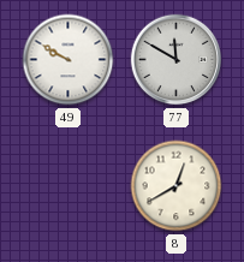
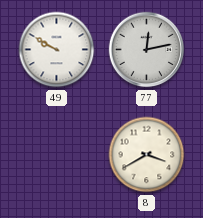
77: 11:50 -> 12:13
8: 12:40 -> 3:40
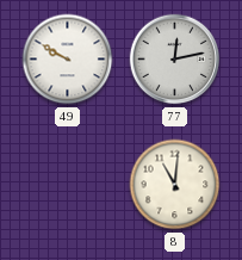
8: 3:40 -> 11:01
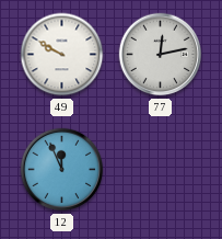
12: none -> 11:56
8: 11:01 -> none
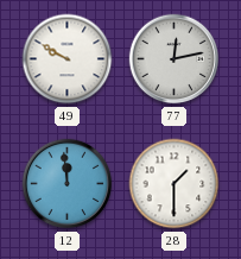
12: 11:56 -> 11:59
28: none -> 1:30
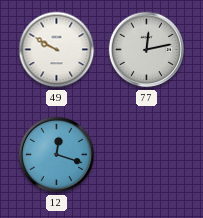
12: 11:59 -> 12:18
28: 1:30 -> none
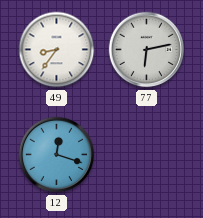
49: 9:50 -> 8:36
77: 12:13 -> 6:13
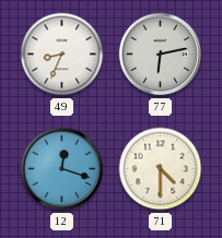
49: 8:36 -> 8:34
71: none -> 4:30
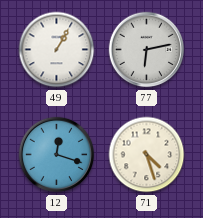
49: 8:34 -> 1:05
71: 4:30 -> 4:27
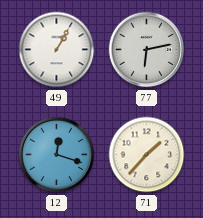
71: 4:27 -> 1:37
